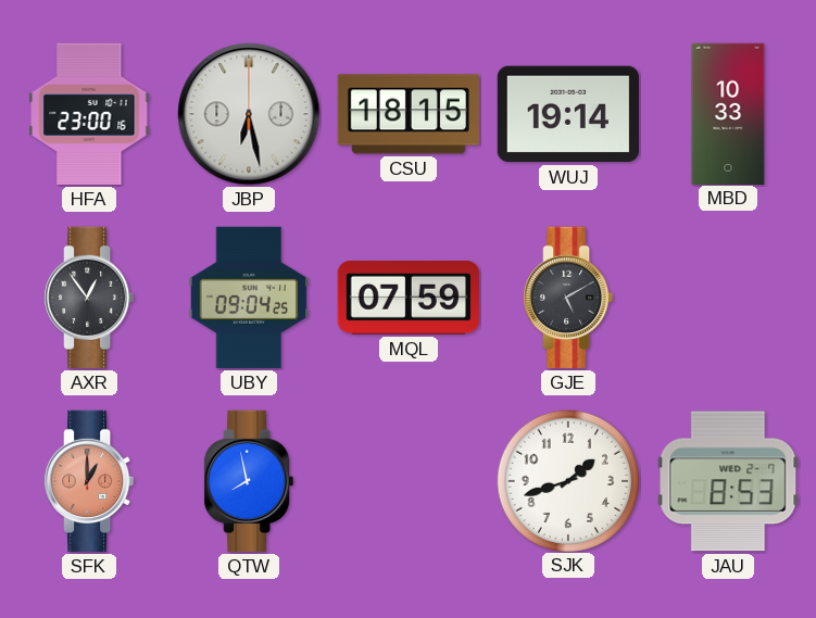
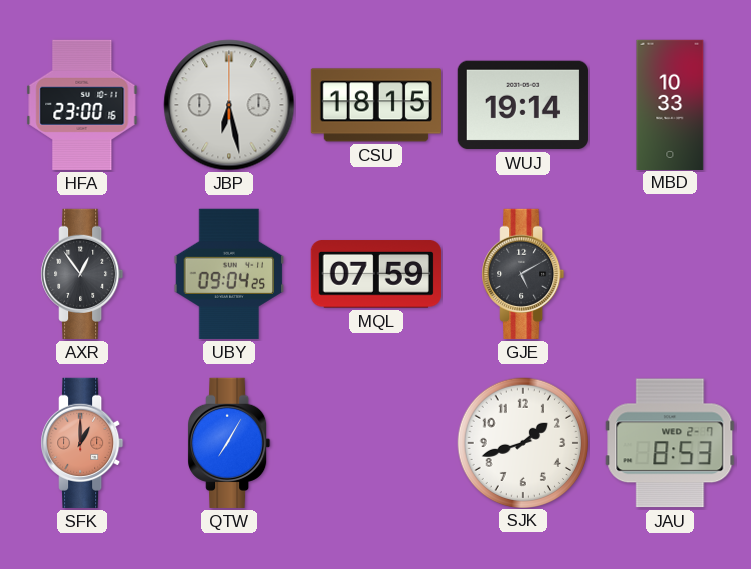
QTW: 7:58 -> 7:05
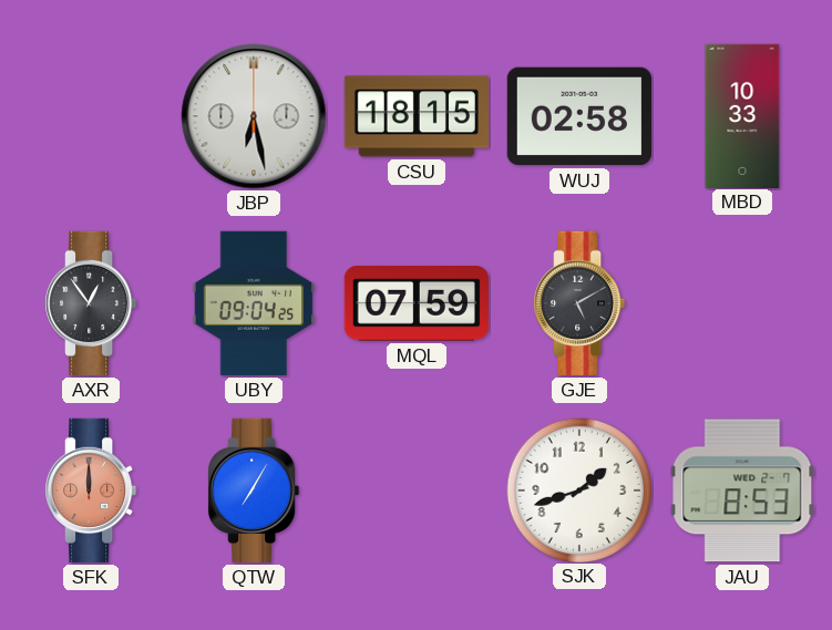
HFA: 23:00 -> none
WUJ: 19:14 -> 02:58
SFK: 1:00 -> 12:00
